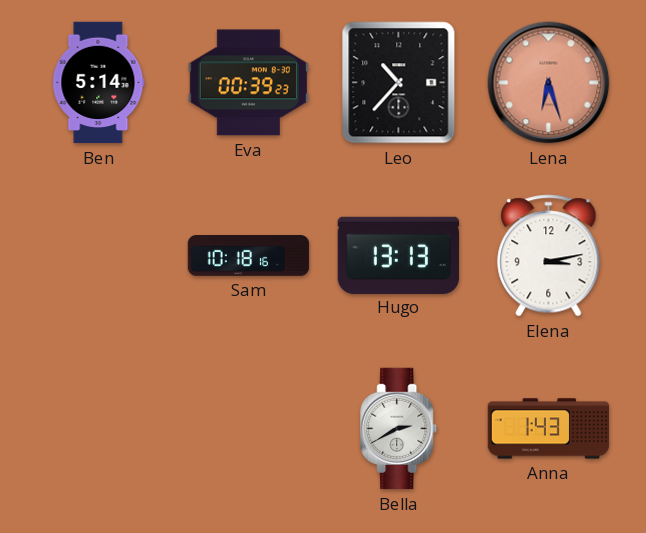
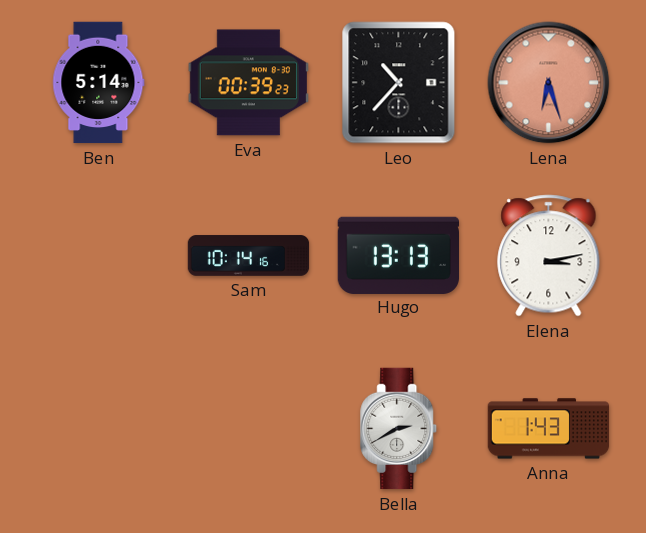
Sam: 10:18 -> 10:14
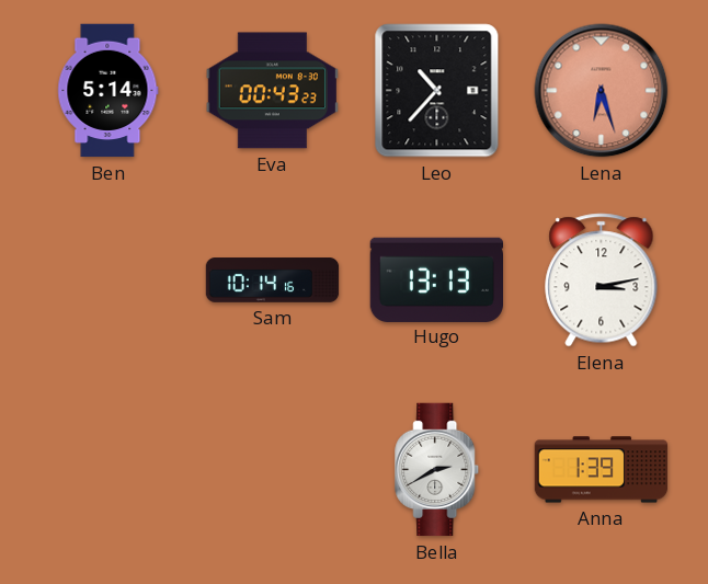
Eva: 00:39 -> 00:43
Anna: 1:43 -> 1:39
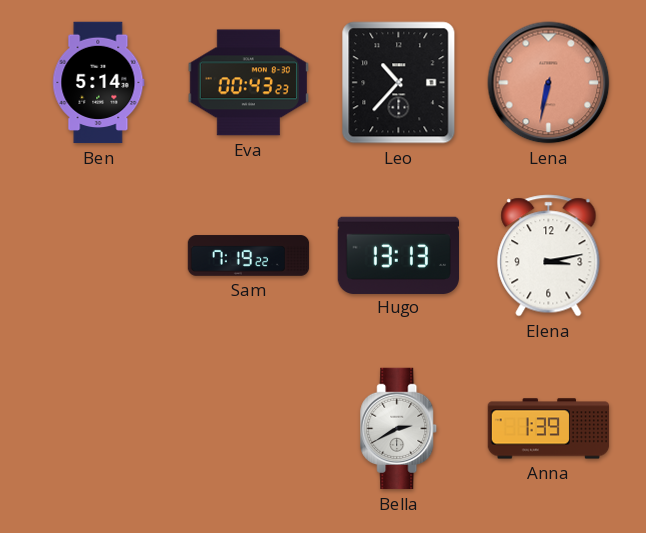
Lena: 6:27 -> 6:32
Sam: 10:14 -> 7:19
